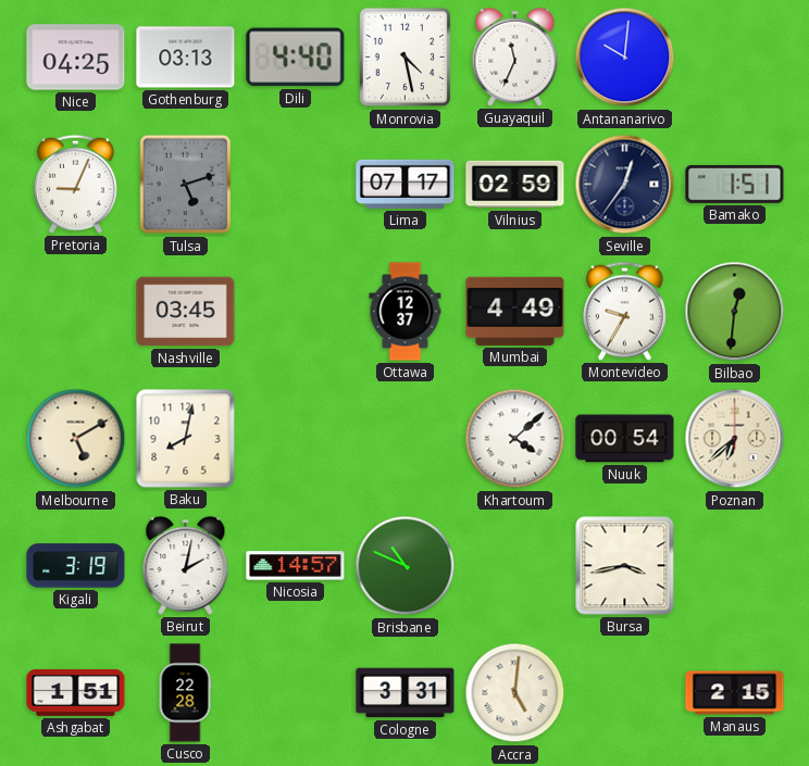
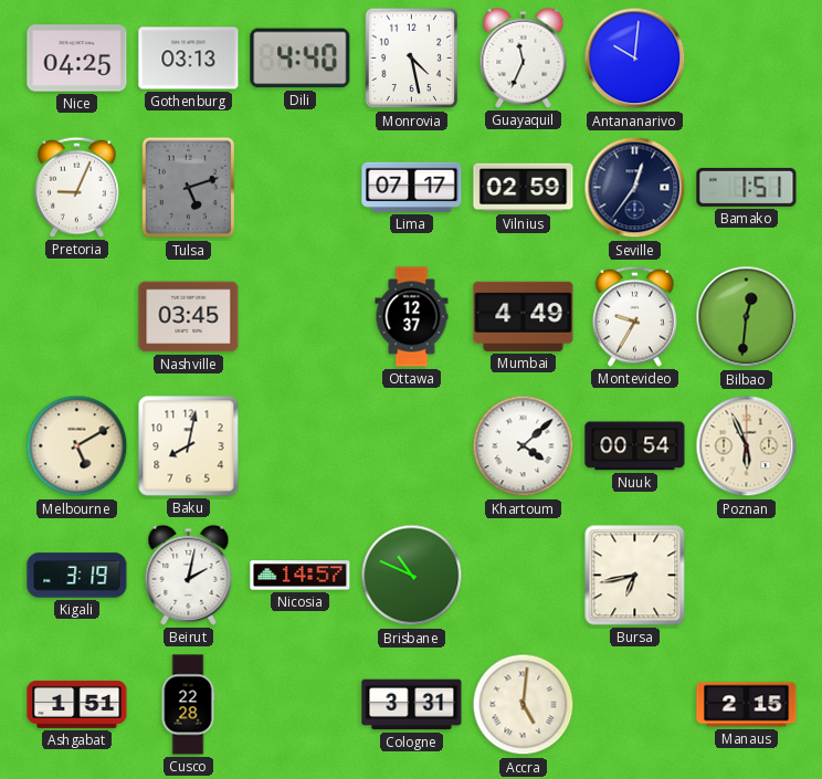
Poznan: 6:38 -> 5:56
Bursa: 3:43 -> 6:43
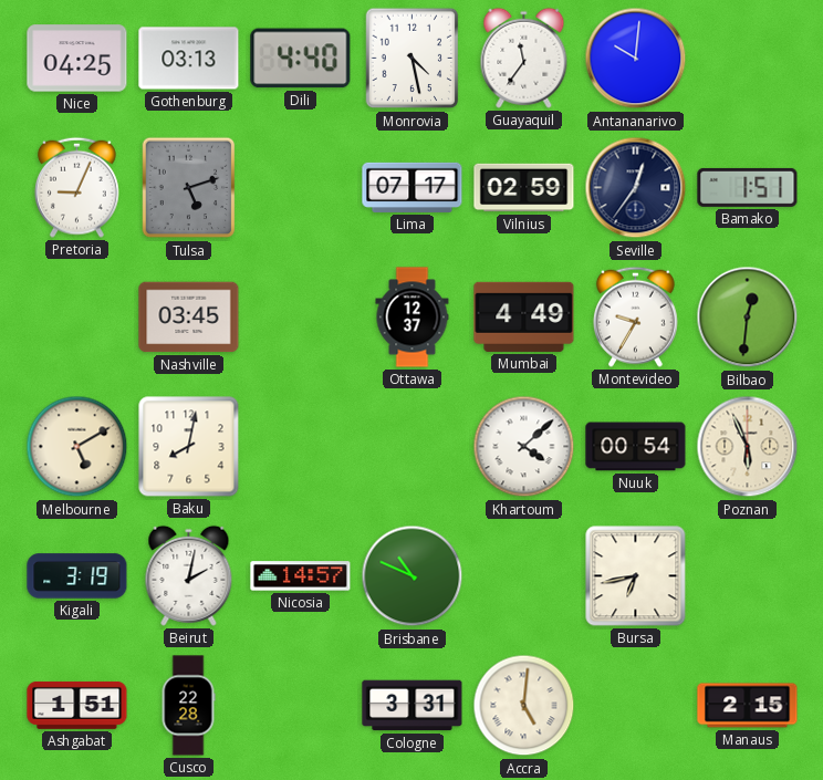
Guayaquil: 11:34 -> 11:36
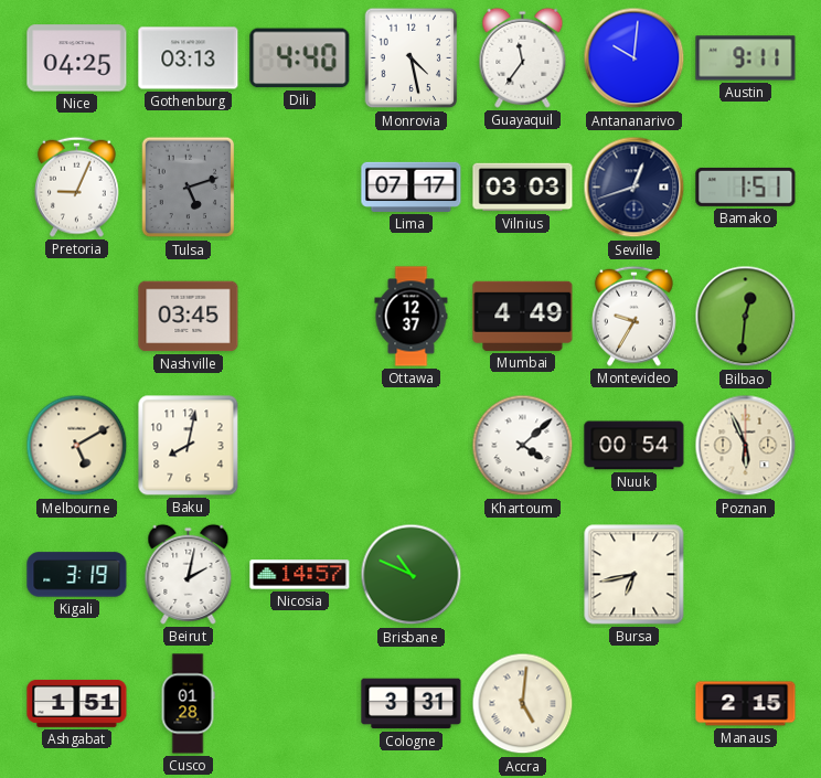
Austin: none -> 9:11
Vilnius: 02:59 -> 03:03
Seville: 12:36 -> 12:42
Cusco: 22:28 -> 01:28
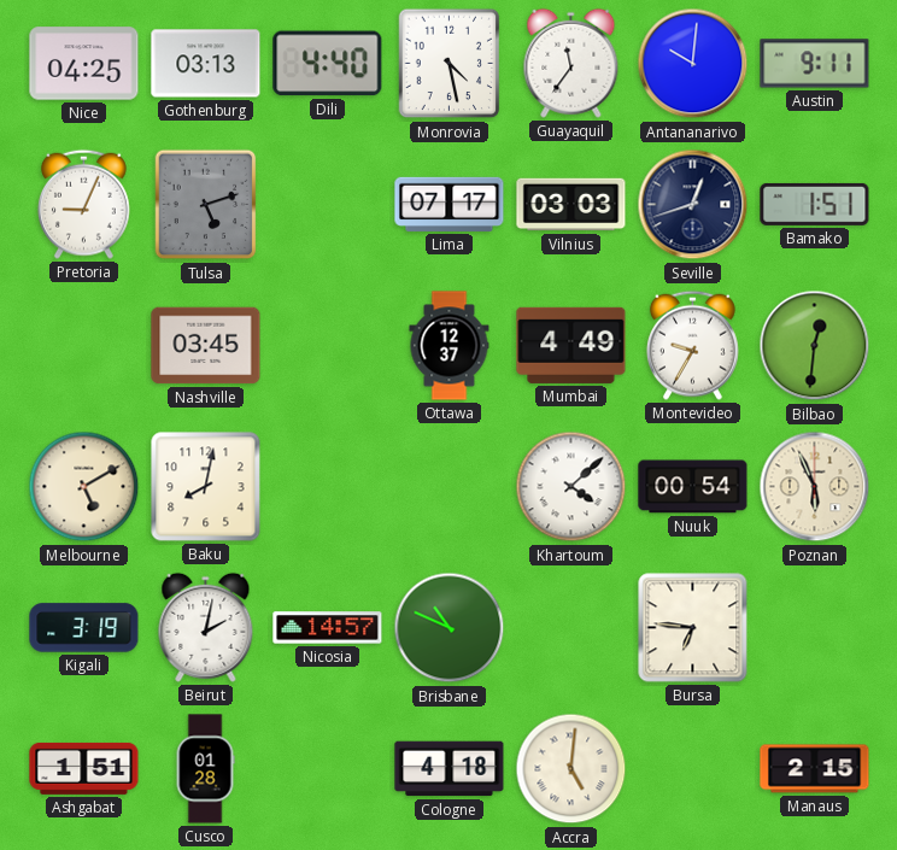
Bursa: 6:43 -> 6:46
Cologne: 3:31 -> 4:18
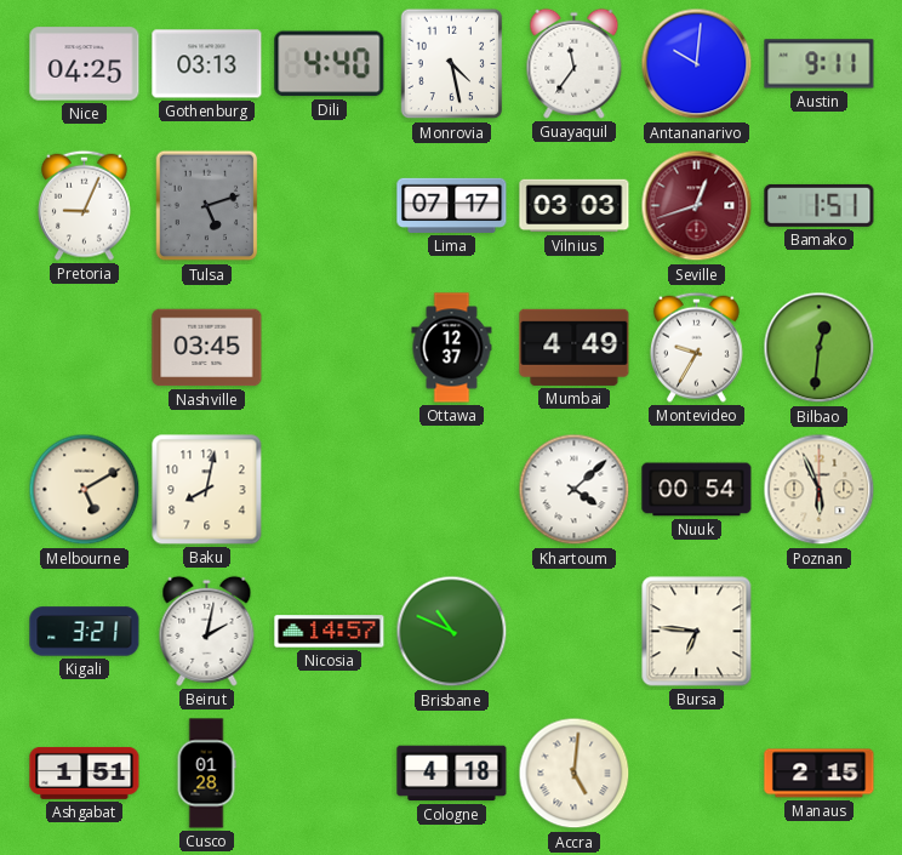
Seville dial: navy -> burgundy
Kigali: 3:19 -> 3:21
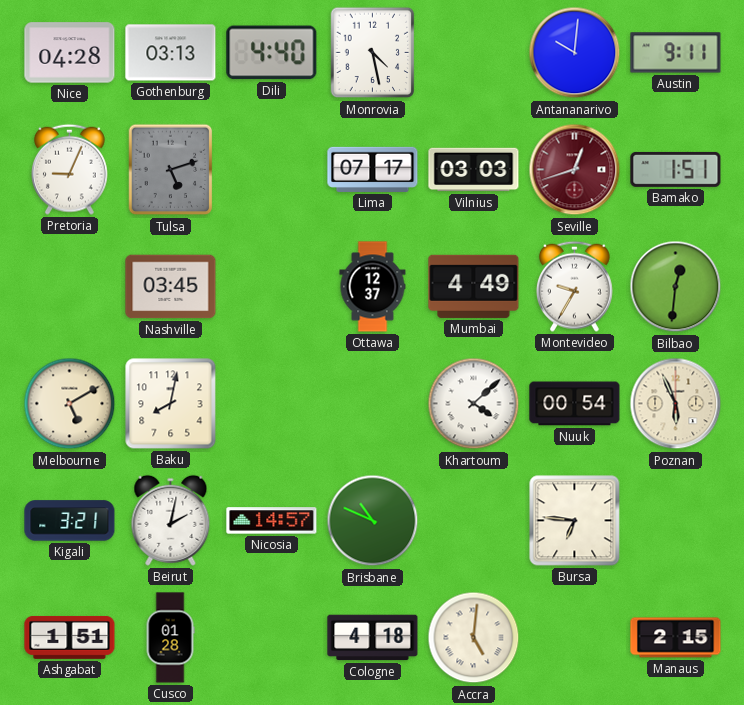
Nice: 04:25 -> 04:28
Guayaquil: 11:36 -> none
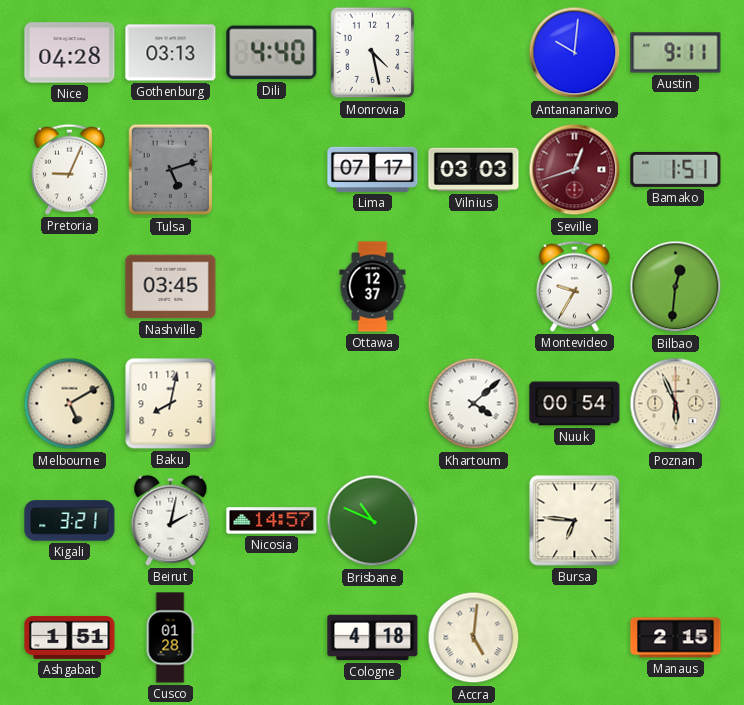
Mumbai: 4:49 -> none
